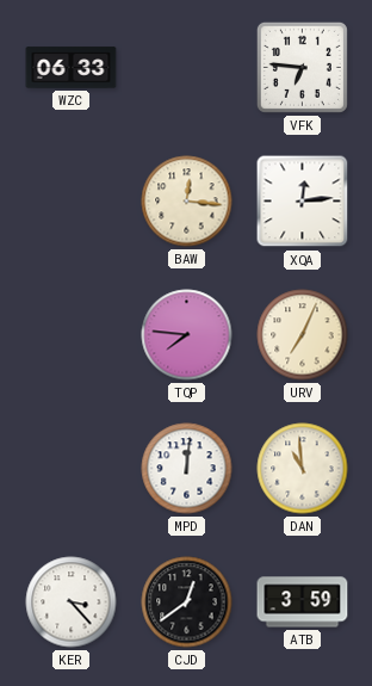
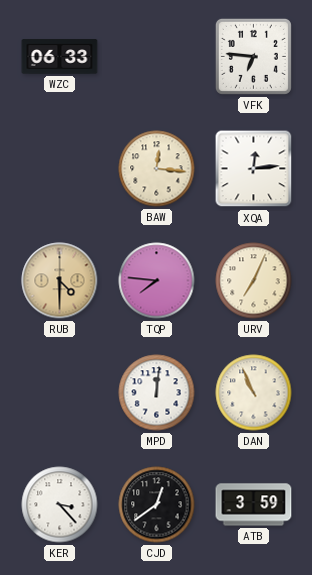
RUB: none -> 4:30
DAN: 10:59 -> 10:56
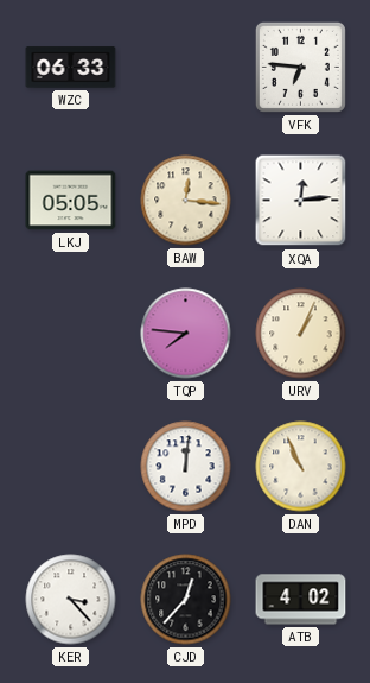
LKJ: none -> 05:05
RUB: 4:30 -> none
URV: 7:04 -> 1:04
CJD: 12:39 -> 12:37
ATB: 3:59 -> 4:02
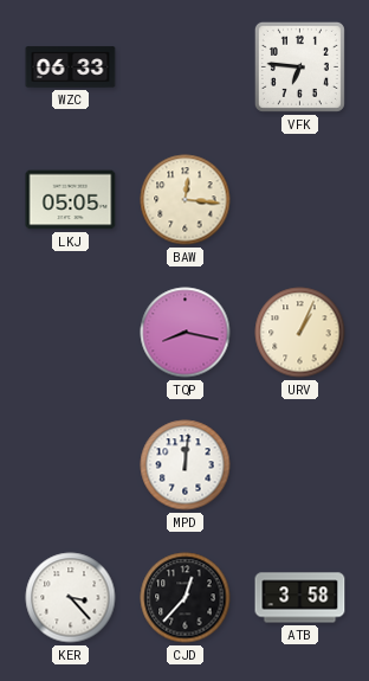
XQA: 12:14 -> none
TQP: 7:46 -> 8:17
DAN: 10:56 -> none
ATB: 4:02 -> 3:58
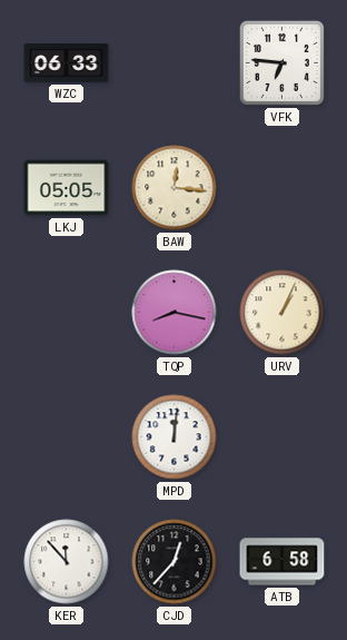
KER: 3:23 -> 11:53
ATB: 3:58 -> 6:58
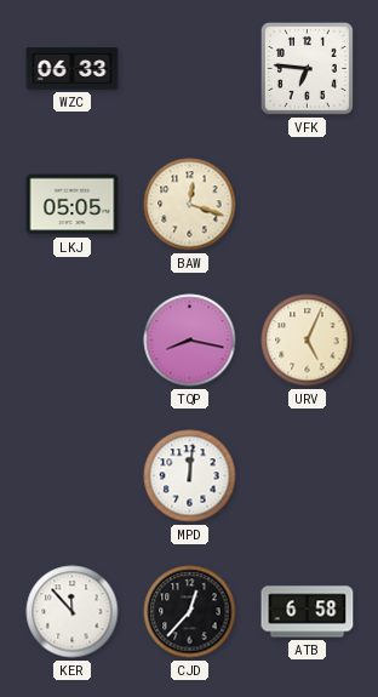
BAW: 12:16 -> 12:18
URV: 1:04 -> 5:04
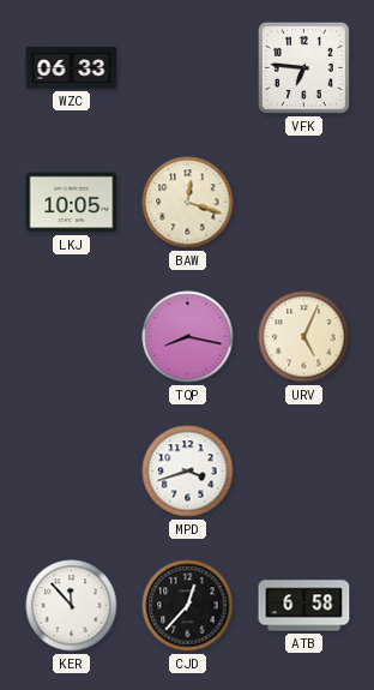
LKJ: 05:05 -> 10:05
MPD: 12:01 -> 3:42
